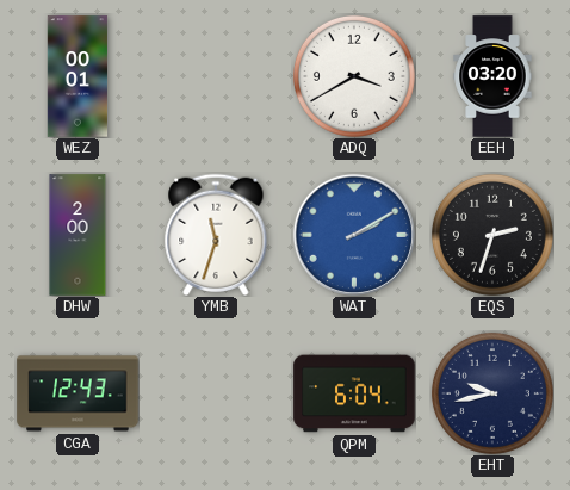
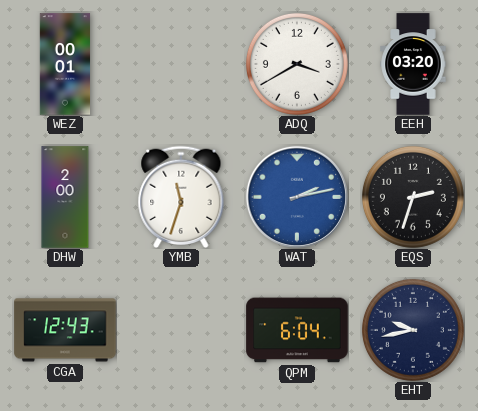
WAT: 2:10 -> 2:13
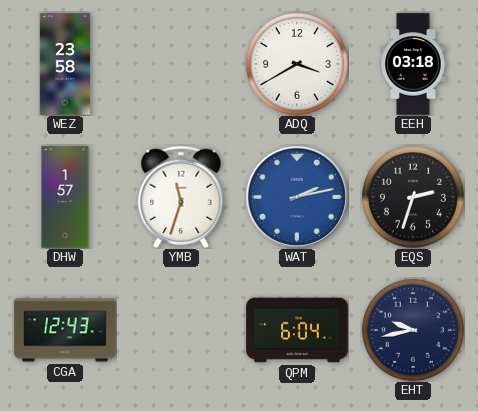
WEZ: 00:01 -> 23:58
EEH: 03:20 -> 03:18
DHW: 2:00 -> 1:57
